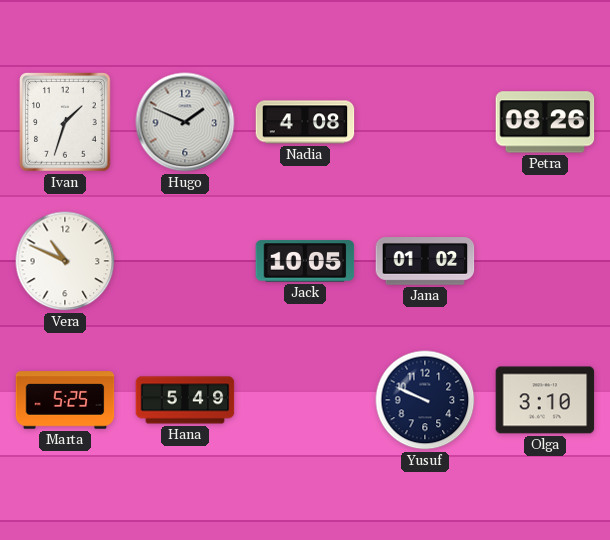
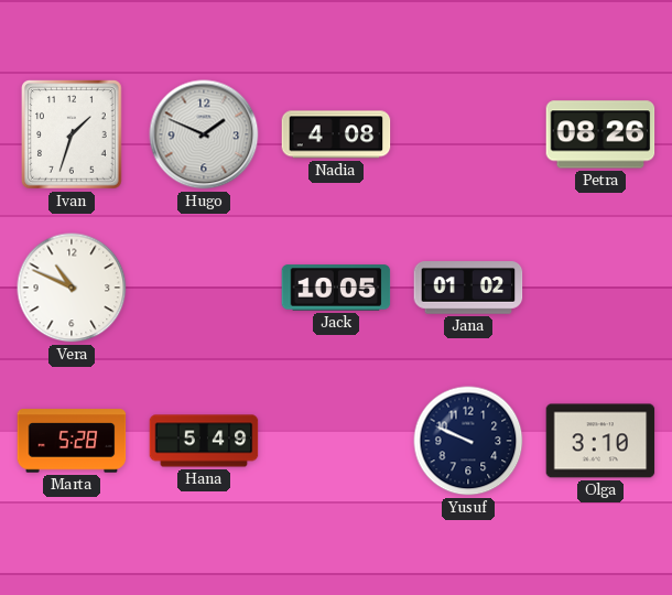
Marta: 5:25 -> 5:28
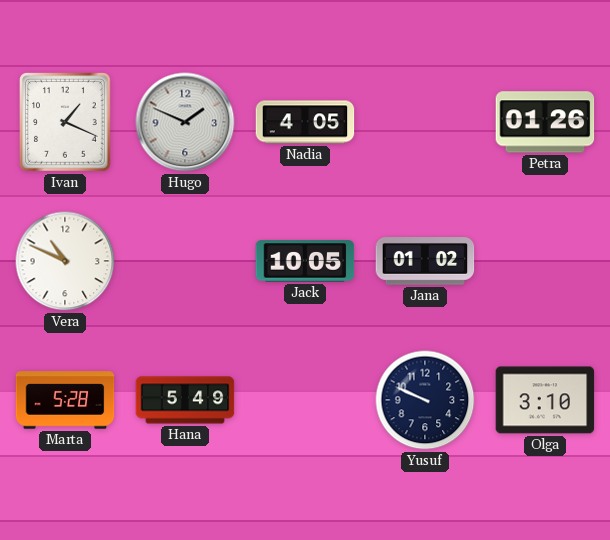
Ivan: 1:33 -> 1:19
Nadia: 4:08 -> 4:05
Petra: 08:26 -> 01:26
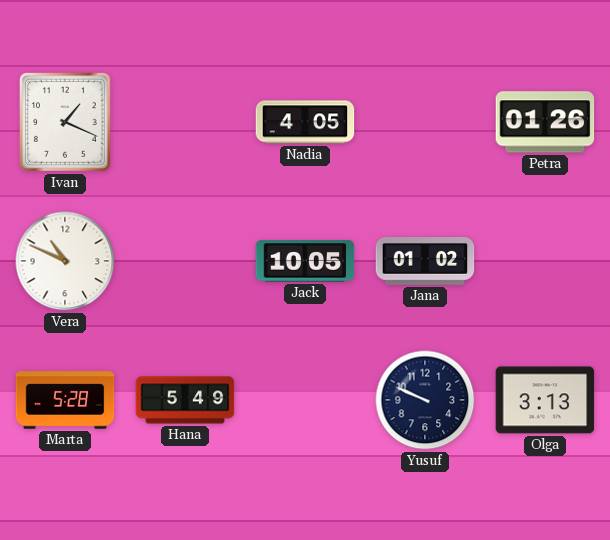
Hugo: 1:49 -> none
Olga: 3:10 -> 3:13
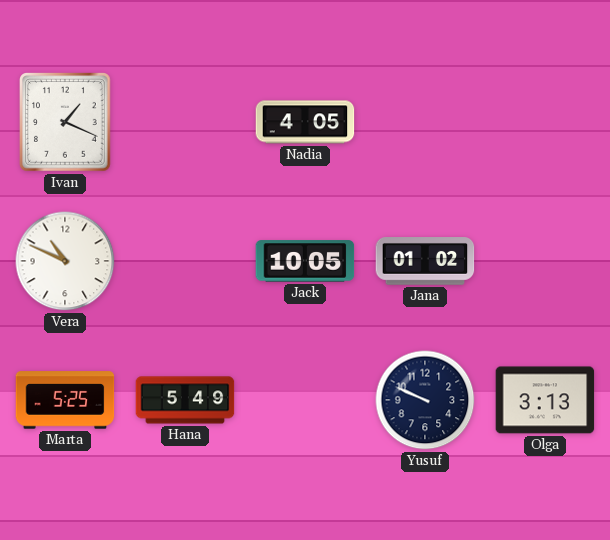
Petra: 01:26 -> none
Marta: 5:28 -> 5:25
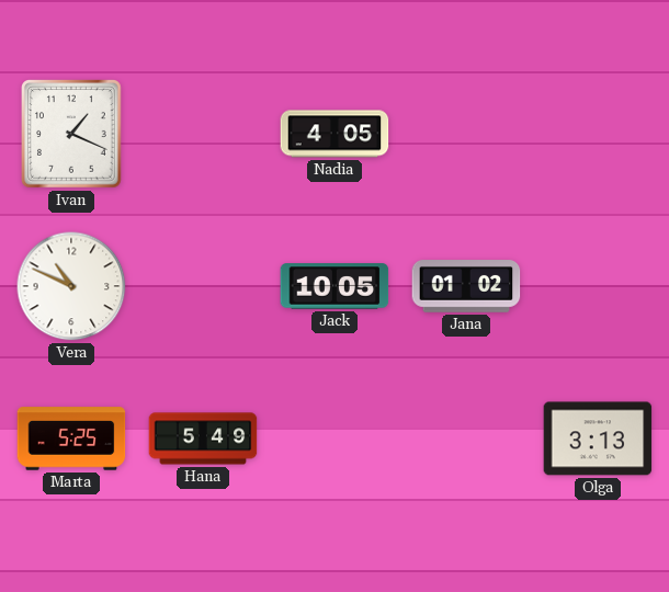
Yusuf: 9:49 -> none
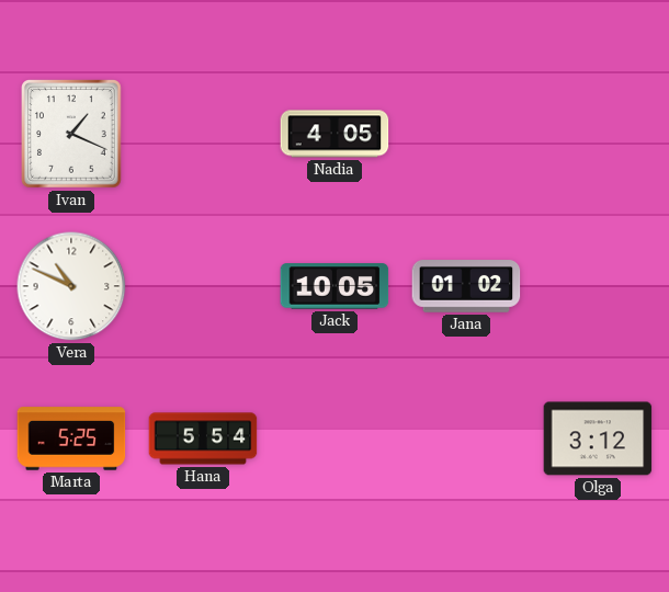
Hana: 5:49 -> 5:54
Olga: 3:13 -> 3:12
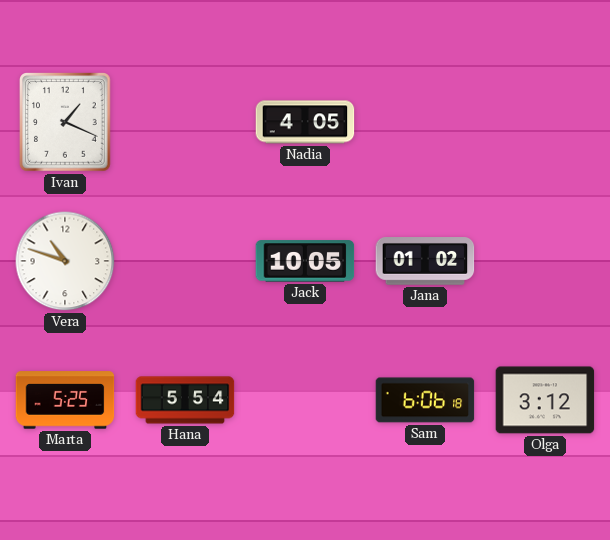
Vera: 10:49 -> 10:48
Sam: none -> 6:06
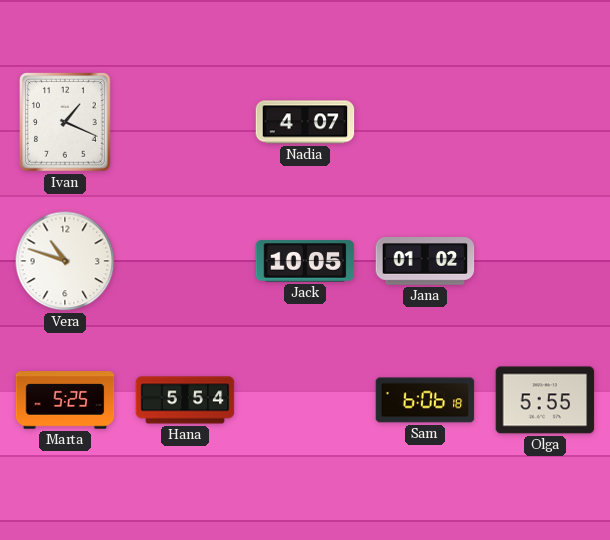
Nadia: 4:05 -> 4:07
Olga: 3:12 -> 5:55
